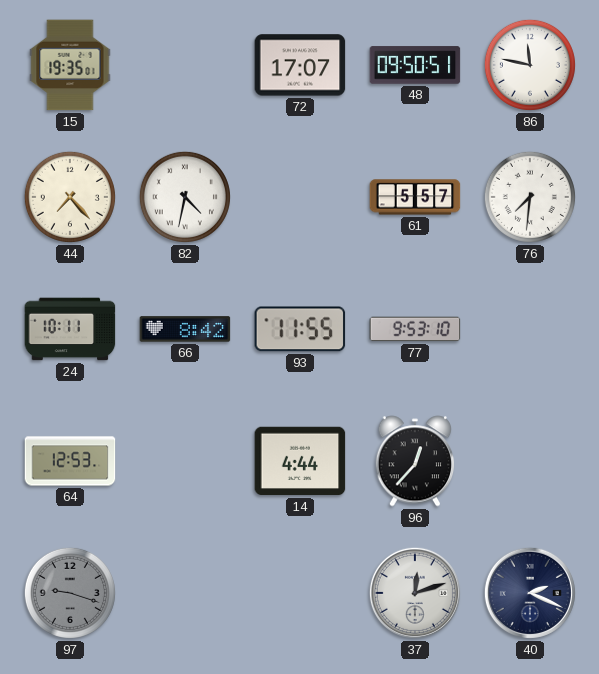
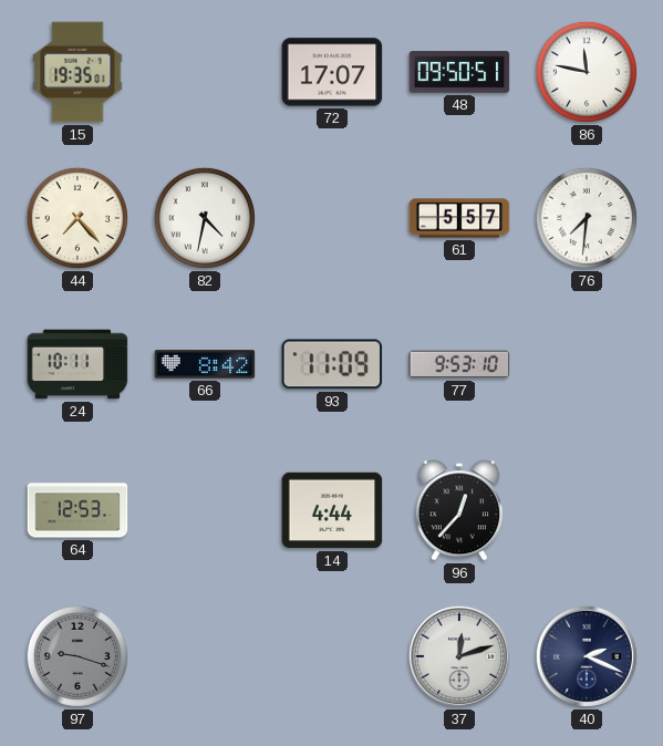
93: 11:55 -> 11:09
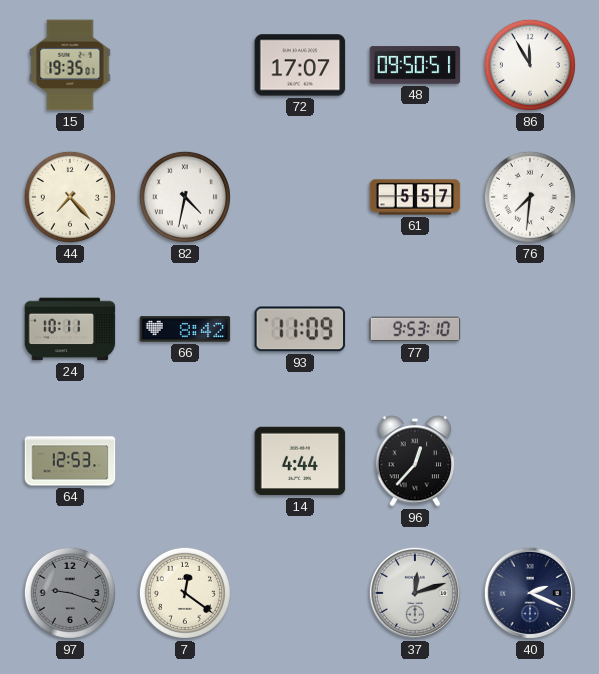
86: 11:47 -> 11:55
7: none -> 12:21
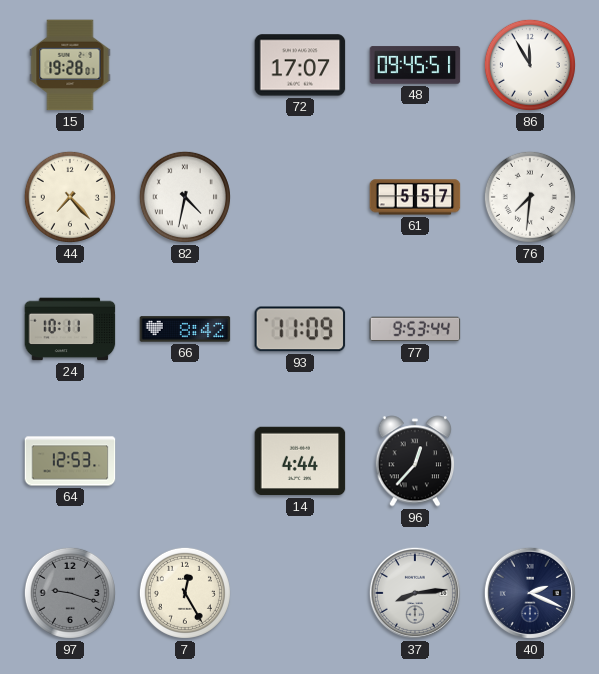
15: 19:35 -> 19:28
48: 09:50 -> 09:45
77: 9:53:10 -> 9:53:44
7: 12:21 -> 12:25
37: 12:12 -> 8:14
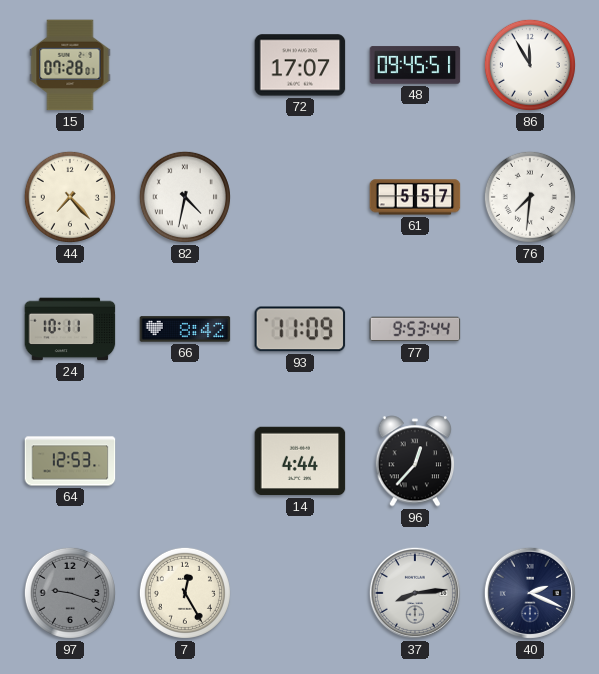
15: 19:28 -> 07:28
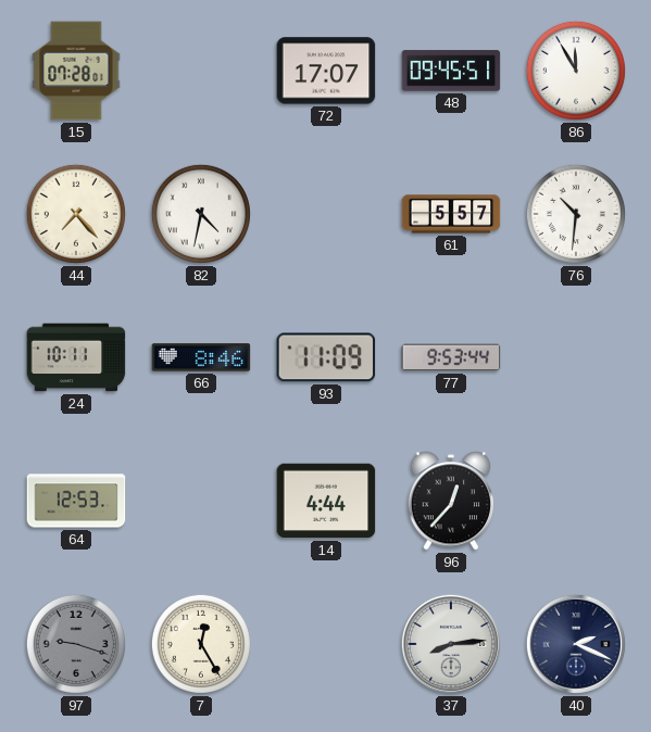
76: 7:31 -> 10:31
66: 8:42 -> 8:46
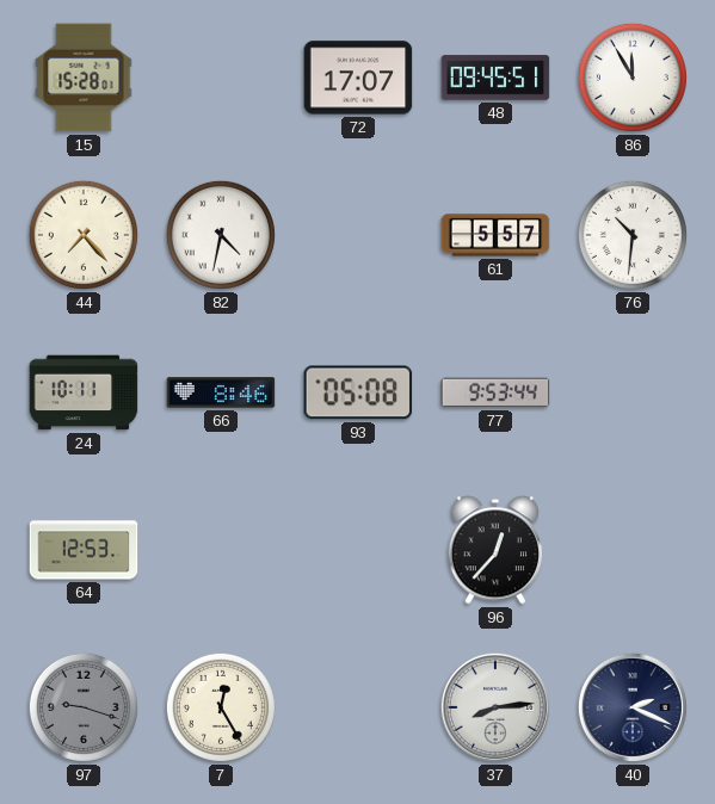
15: 07:28 -> 15:28
93: 11:09 -> 05:08
14: 4:44 -> none
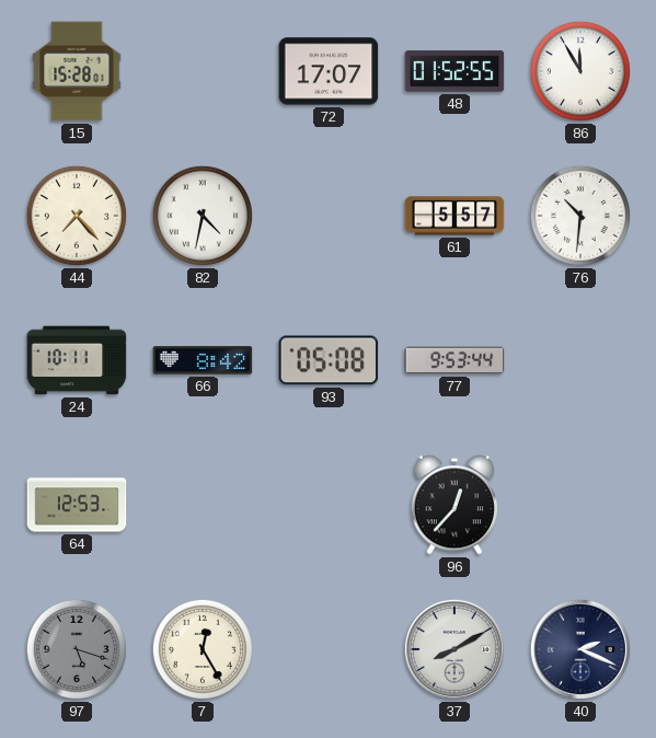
48: 09:45 -> 01:52
66: 8:46 -> 8:42
97: 9:18 -> 5:18
37: 8:14 -> 8:10
